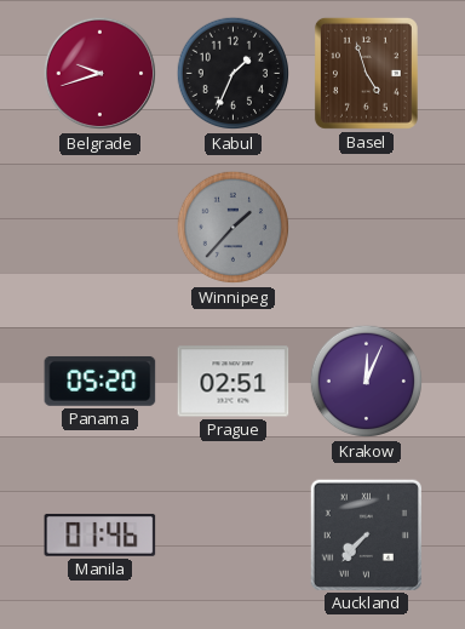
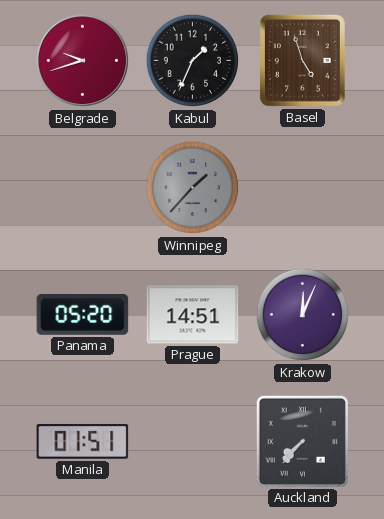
Prague: 02:51 -> 14:51
Manila: 01:46 -> 01:51
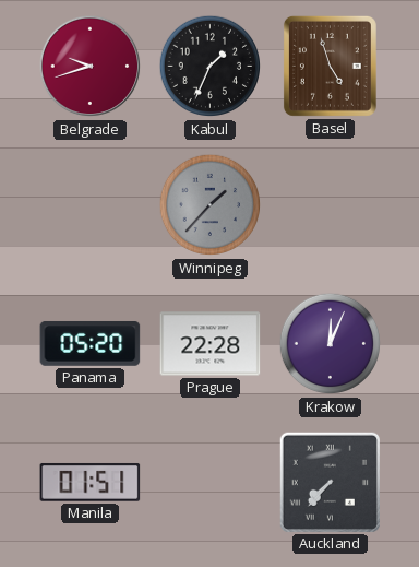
Prague: 14:51 -> 22:28
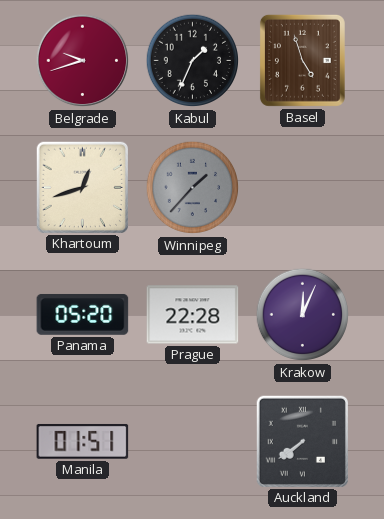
Khartoum: none -> 12:42
Auckland: 7:37 -> 7:39
